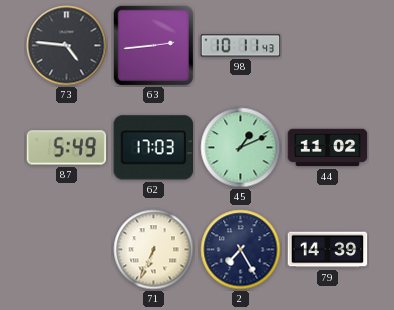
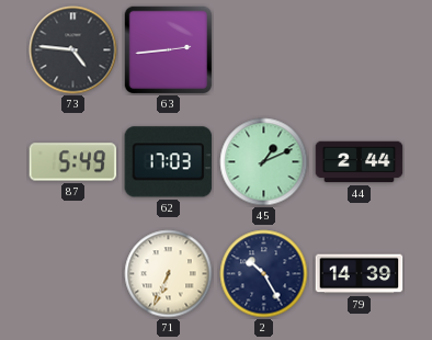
98: 10:11 -> none
44: 11:02 -> 2:44
2: 7:25 -> 10:25
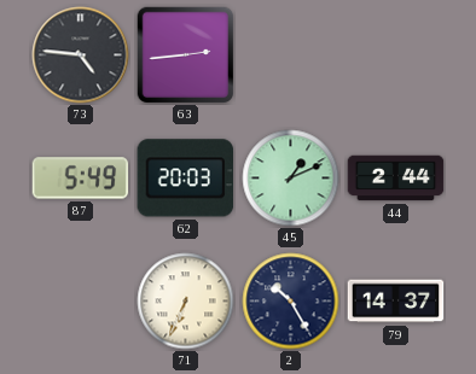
62: 17:03 -> 20:03
79: 14:39 -> 14:37
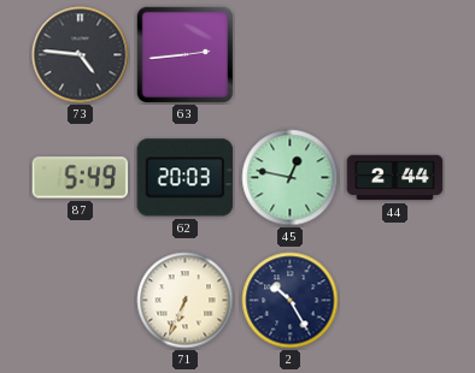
45: 1:11 -> 12:47
79: 14:37 -> none
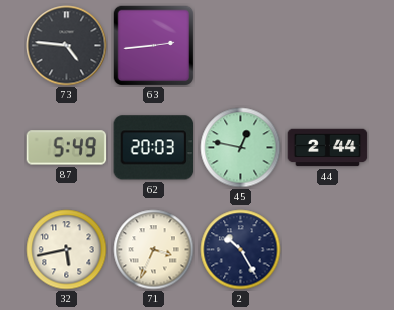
32: none -> 5:43
71: 6:34 -> 3:34
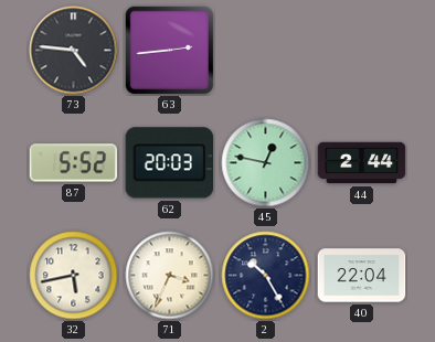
87: 5:49 -> 5:52
40: none -> 22:04
